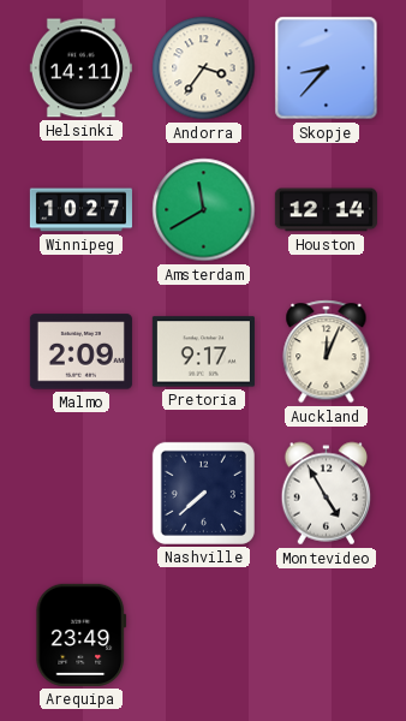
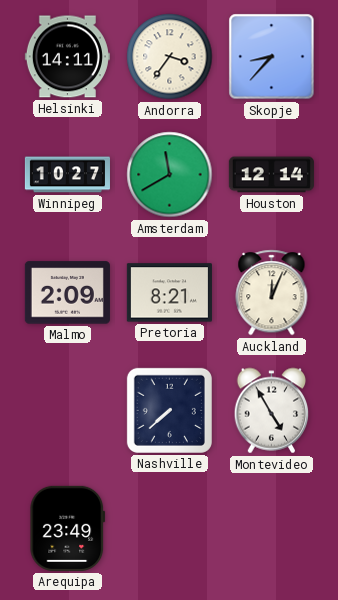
Pretoria: 9:17 -> 8:21
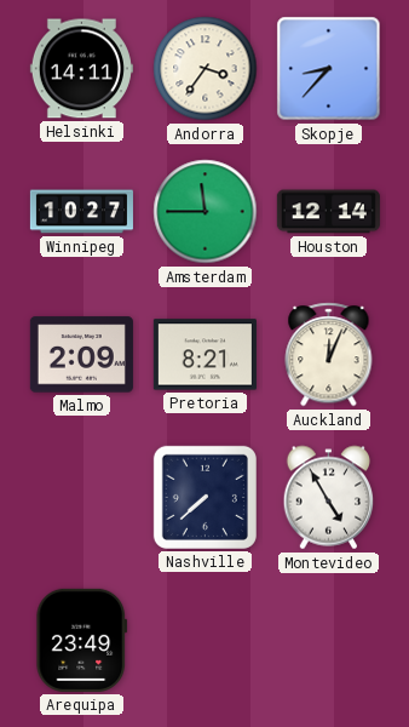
Amsterdam: 11:40 -> 11:45
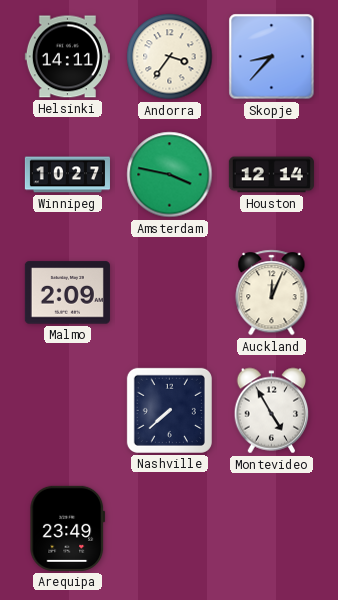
Amsterdam: 11:45 -> 3:47
Pretoria: 8:21 -> none
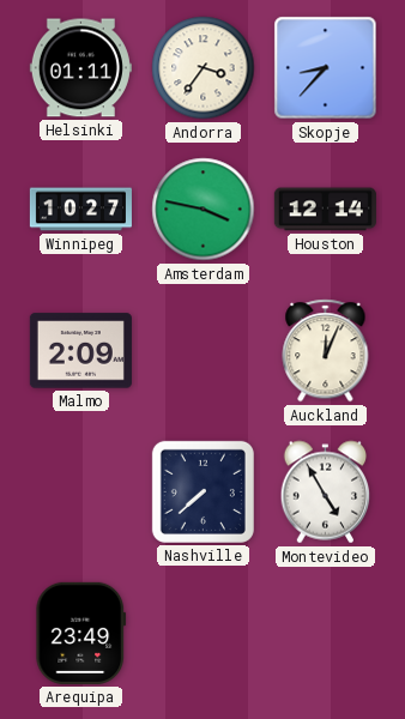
Helsinki: 14:11 -> 01:11
